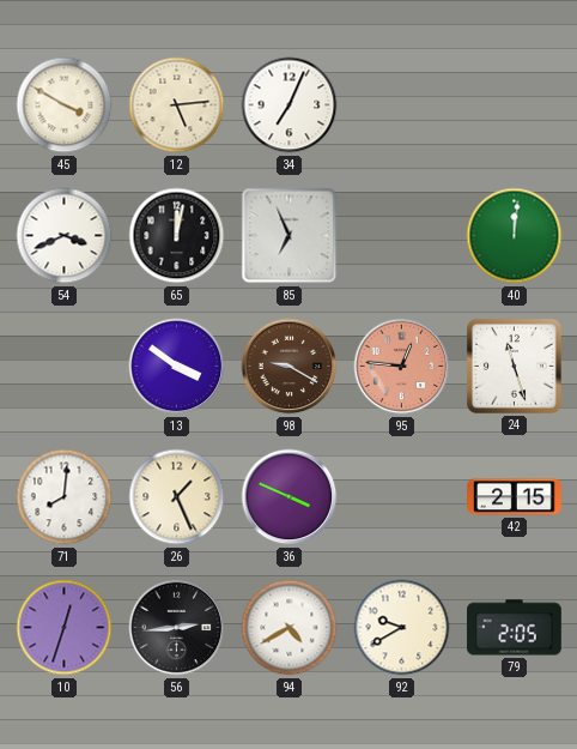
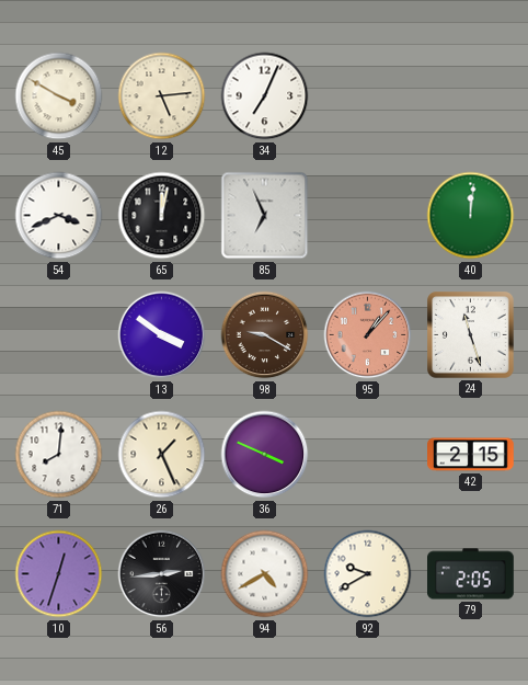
95: 12:46 -> 1:07
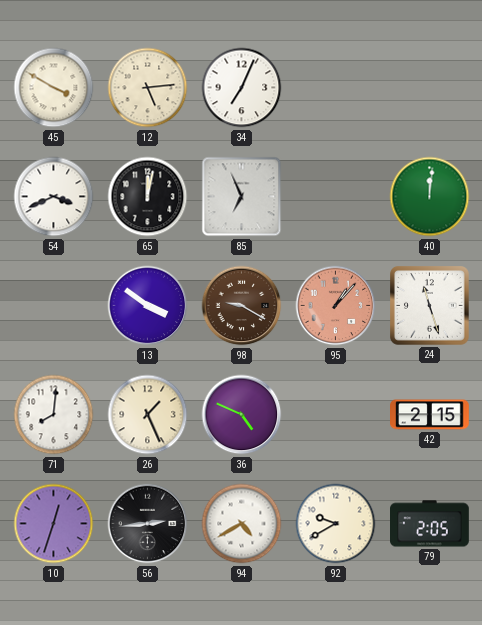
36: 3:49 -> 4:49
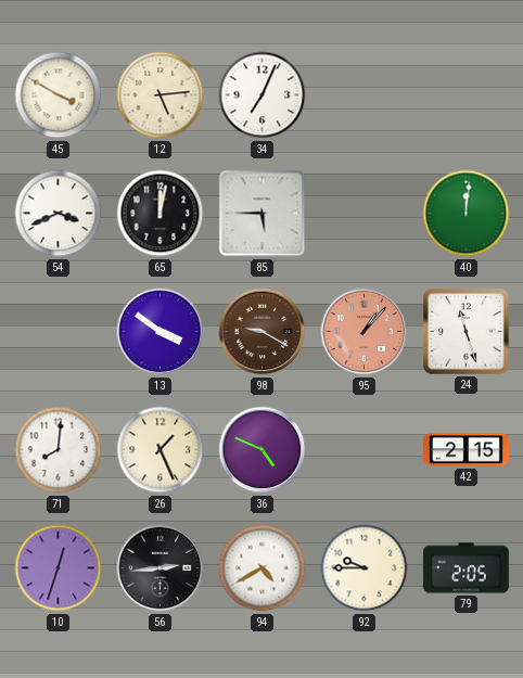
85: 6:56 -> 5:45
92: 9:40 -> 9:45
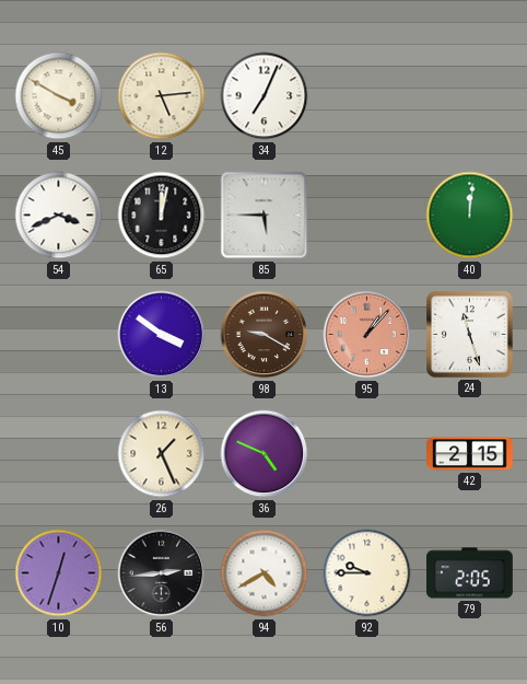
71: 8:01 -> none
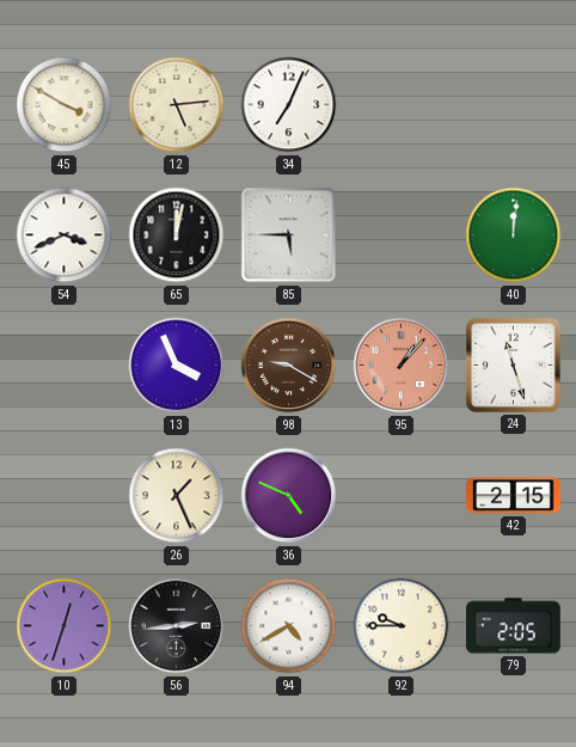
13: 3:51 -> 3:56
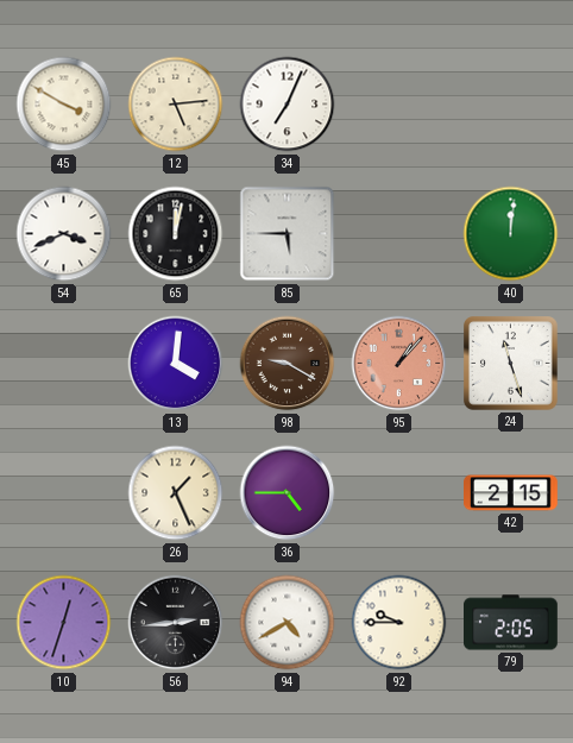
13: 3:56 -> 4:01
36: 4:49 -> 4:45
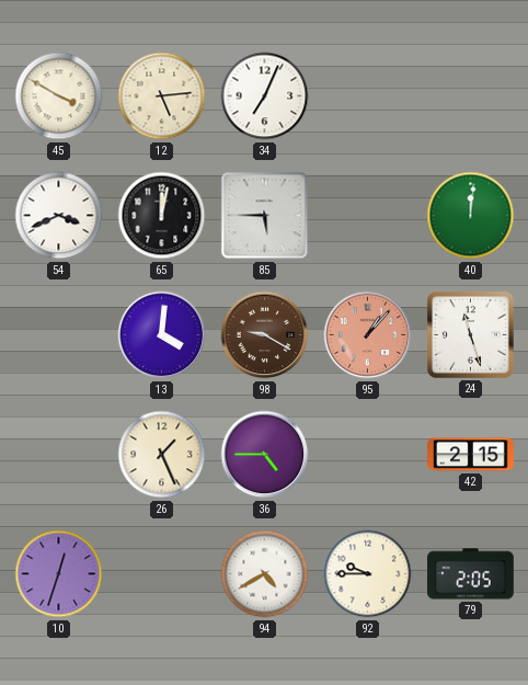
56: 2:44 -> none
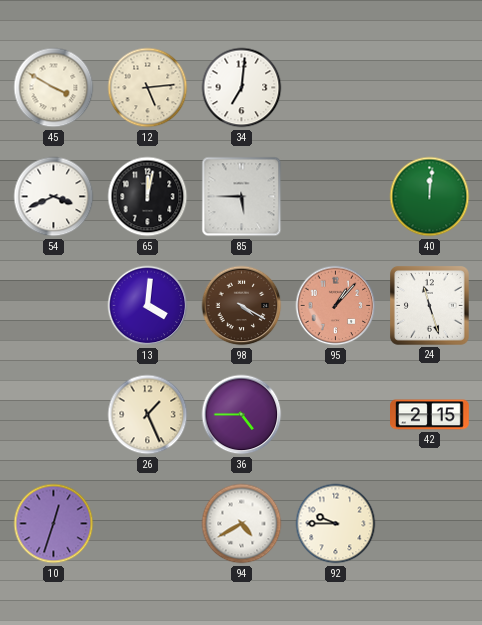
34: 7:04 -> 7:01
98: 9:20 -> 4:20
79: 2:05 -> none
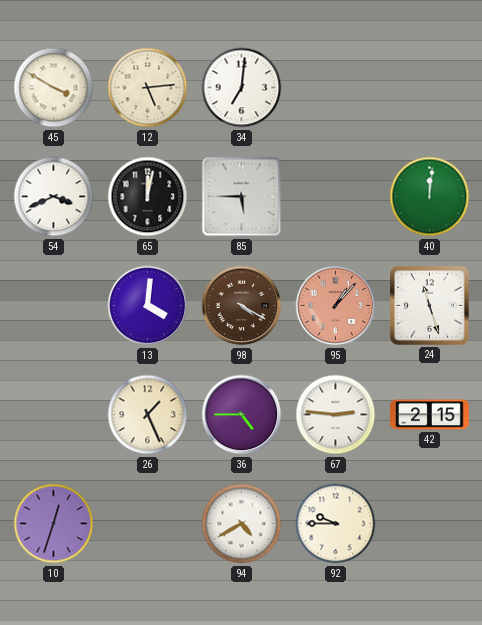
67: none -> 2:46
